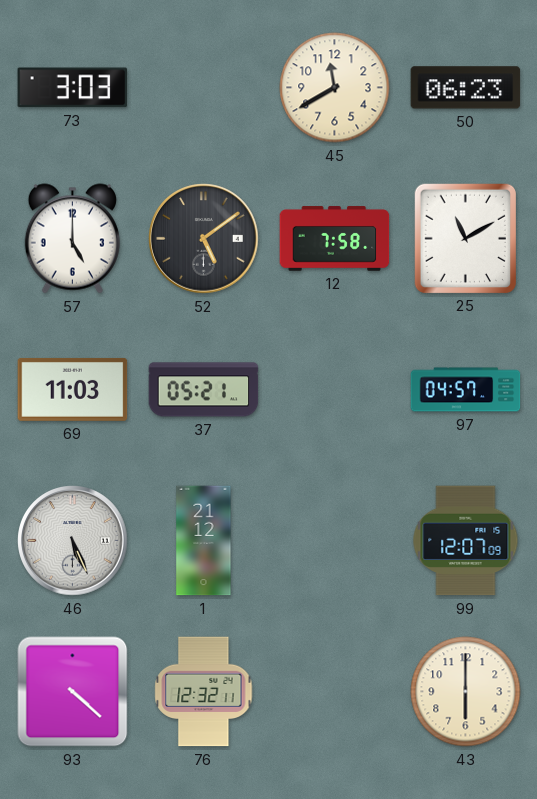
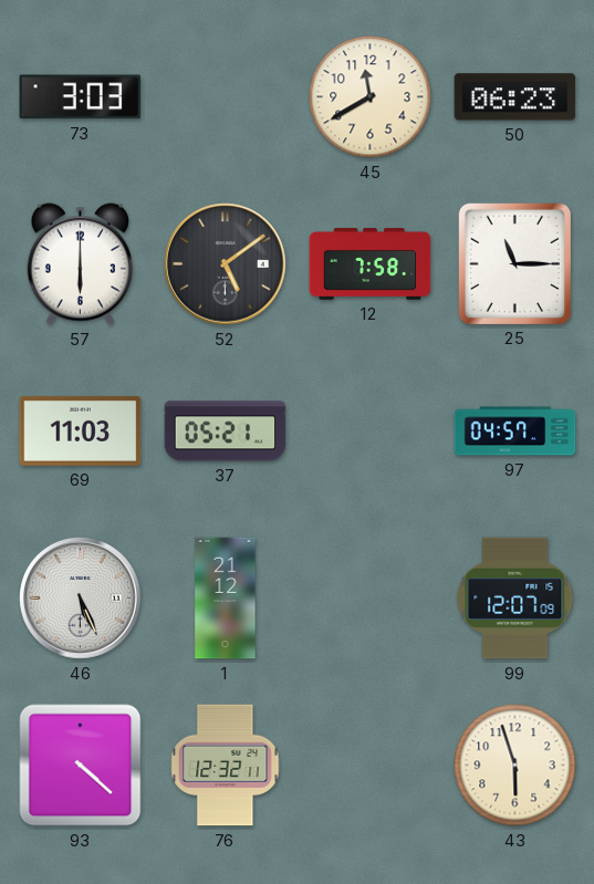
57: 5:00 -> 6:00
25: 11:10 -> 11:15
43: 6:00 -> 5:57
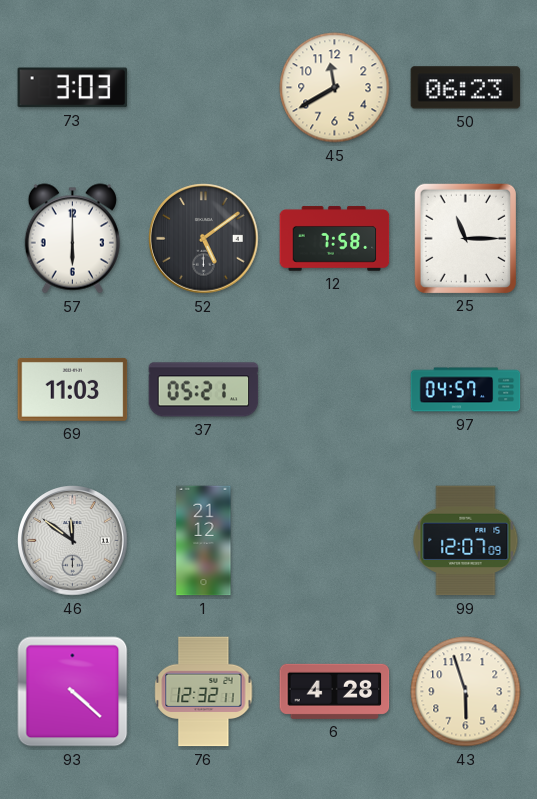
46: 5:26 -> 11:51
6: none -> 4:28
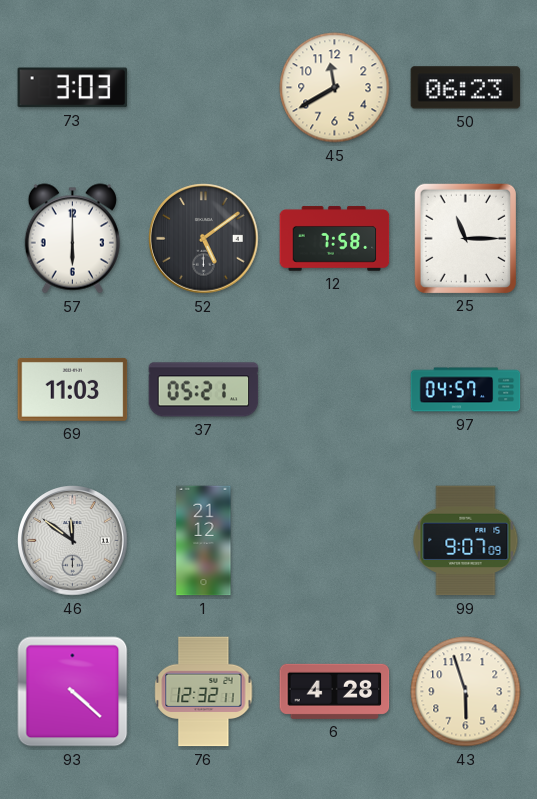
99: 12:07 -> 9:07
